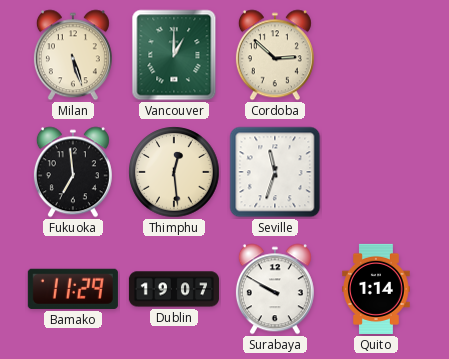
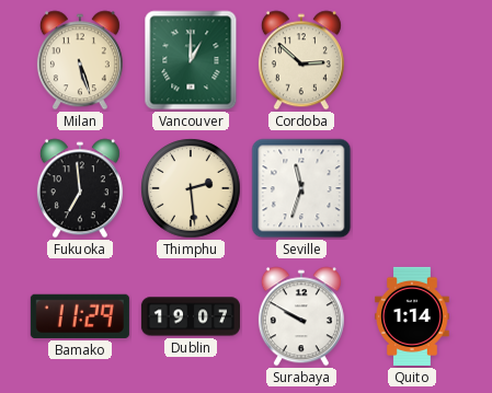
Thimphu: 12:29 -> 2:29
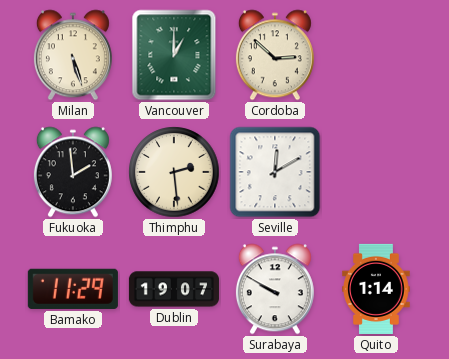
Fukuoka: 6:59 -> 1:59
Seville: 11:33 -> 12:10
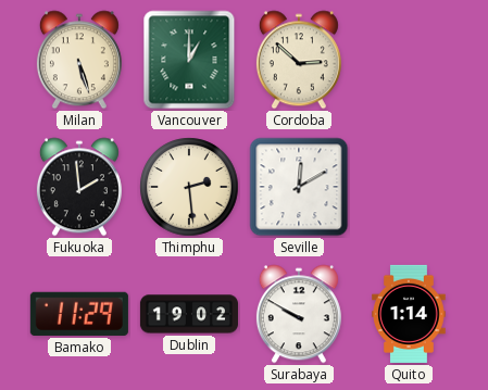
Dublin: 19:07 -> 19:02
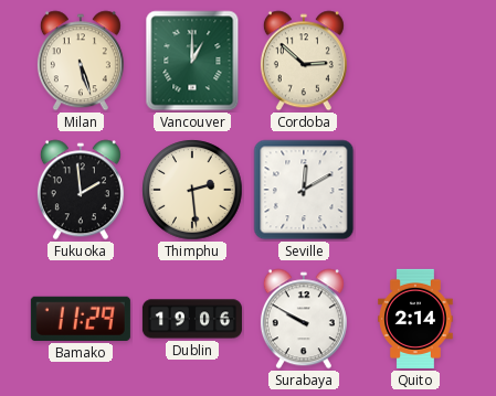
Dublin: 19:02 -> 19:06
Quito: 1:14 -> 2:14
